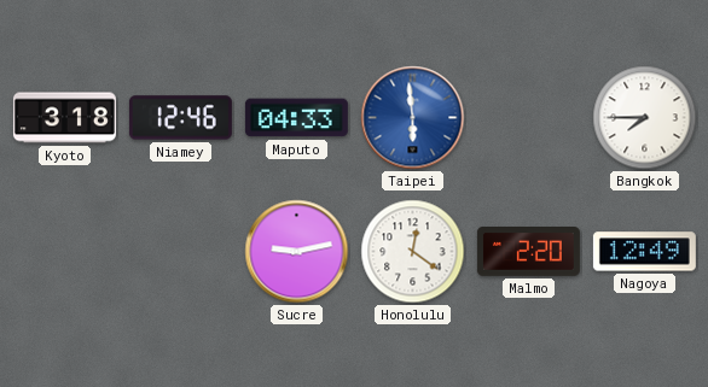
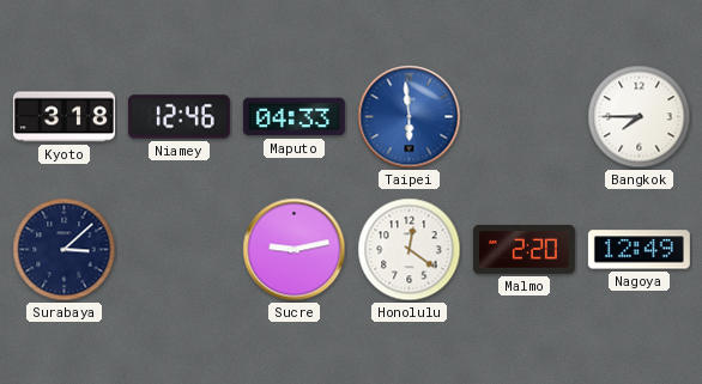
Surabaya: none -> 3:08
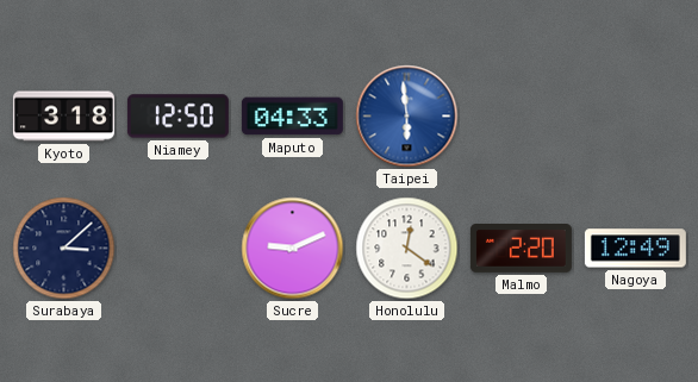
Niamey: 12:46 -> 12:50
Bangkok: 7:45 -> none
Sucre: 9:13 -> 9:11
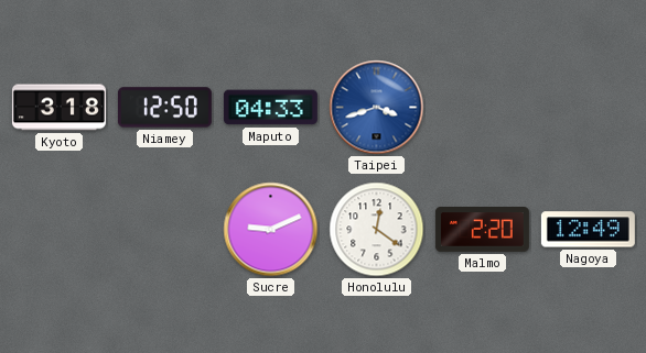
Taipei: 5:59 -> 3:42
Surabaya: 3:08 -> none
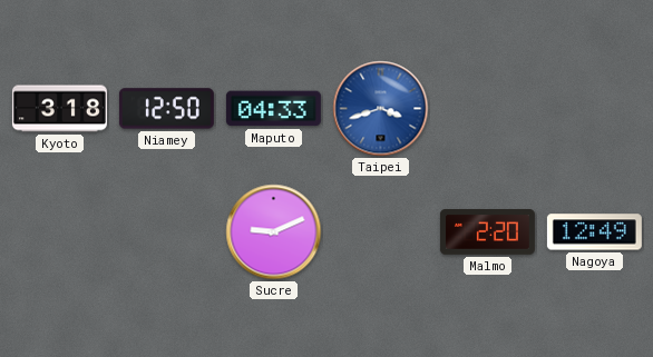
Honolulu: 12:21 -> none
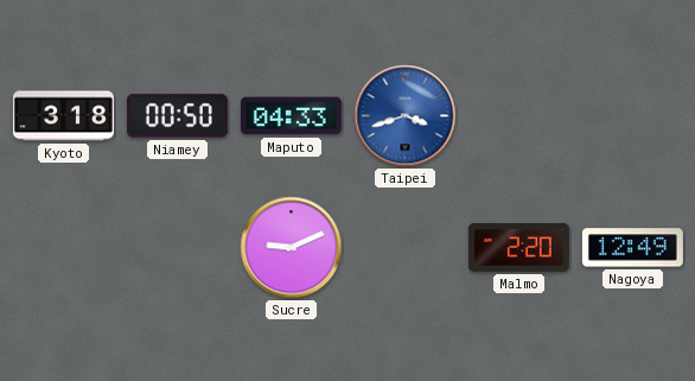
Niamey: 12:50 -> 00:50
